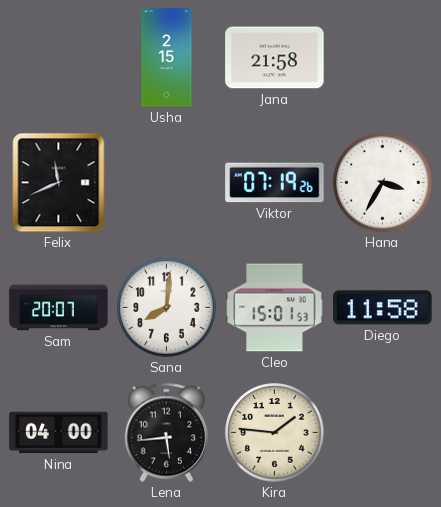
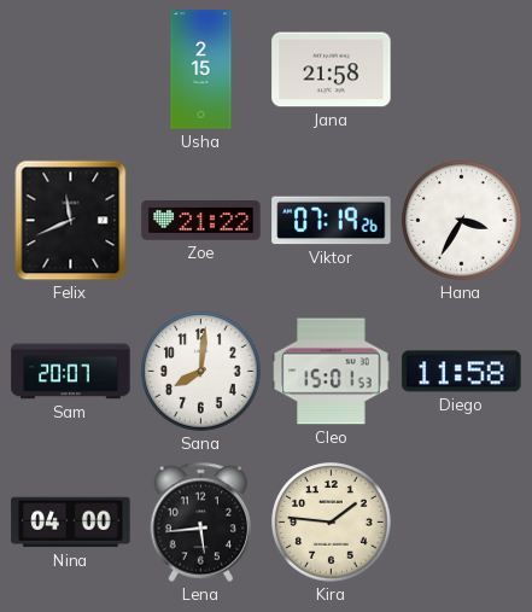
Zoe: none -> 21:22
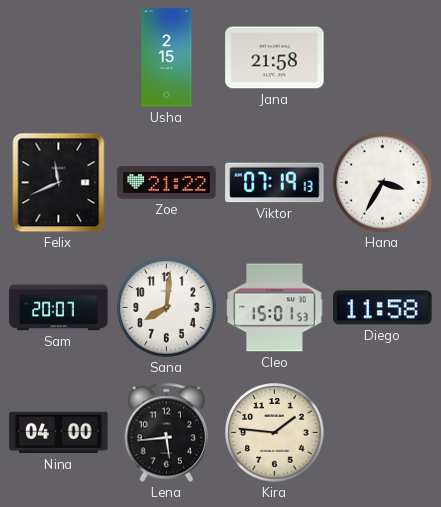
Viktor: 07:19:26 -> 07:19:13
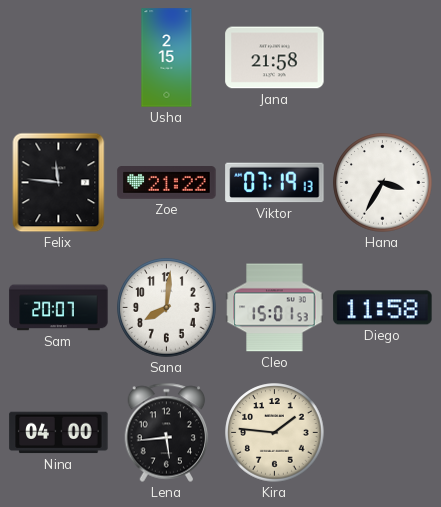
Felix: 11:41 -> 11:46
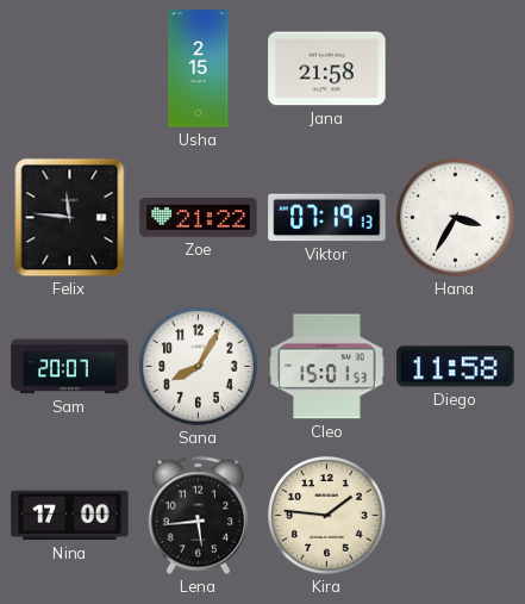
Sana: 8:01 -> 8:05
Nina: 04:00 -> 17:00
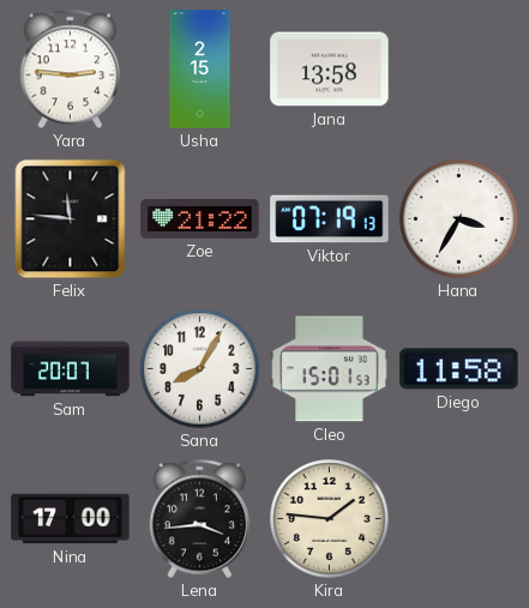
Yara: none -> 2:46
Jana: 21:58 -> 13:58
Lena: 5:44 -> 3:44
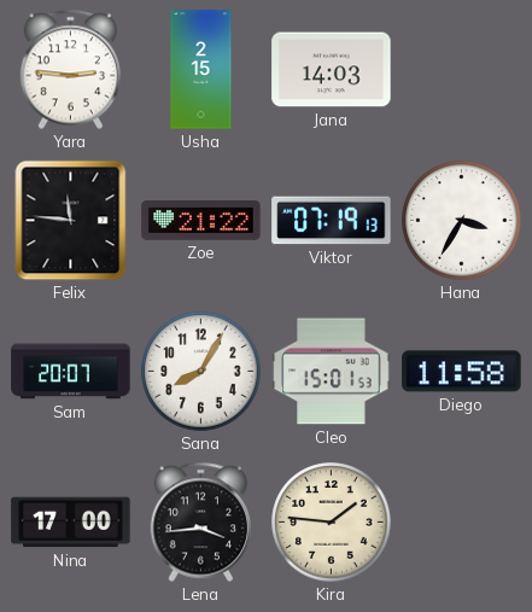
Jana: 13:58 -> 14:03
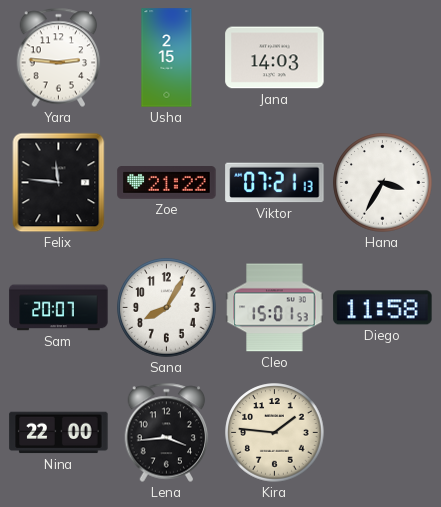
Viktor: 07:19 -> 07:21
Nina: 17:00 -> 22:00
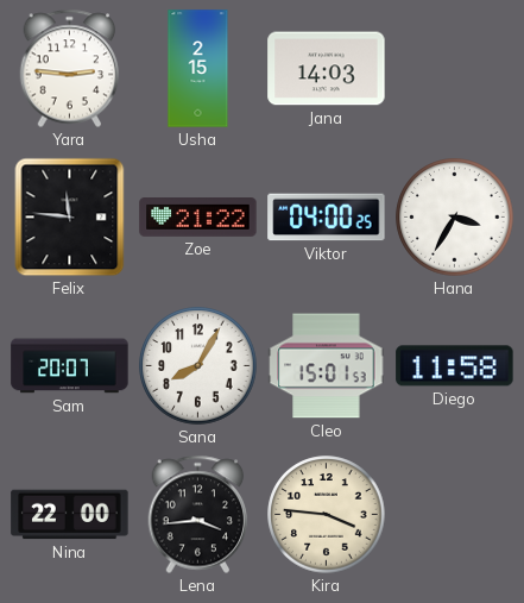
Viktor: 07:21 -> 04:00
Kira: 1:46 -> 3:46
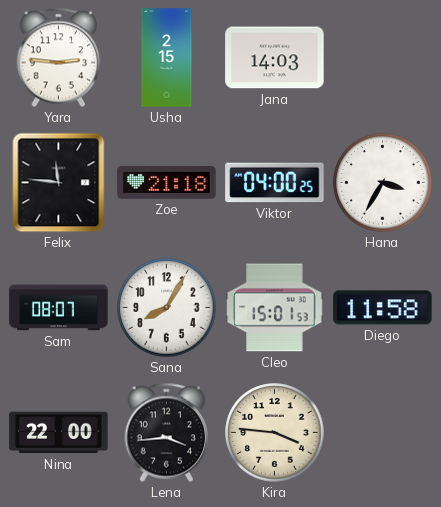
Zoe: 21:22 -> 21:18
Sam: 20:07 -> 08:07
